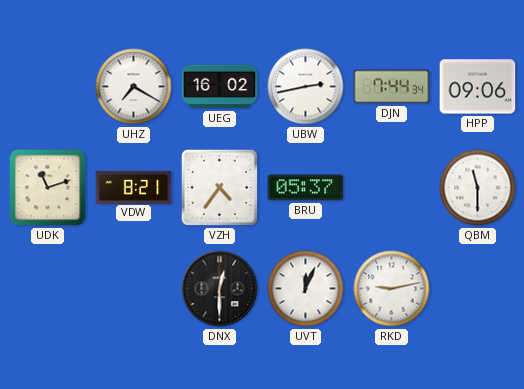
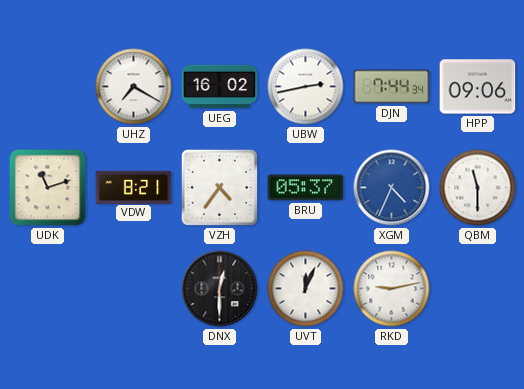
XGM: none -> 4:34
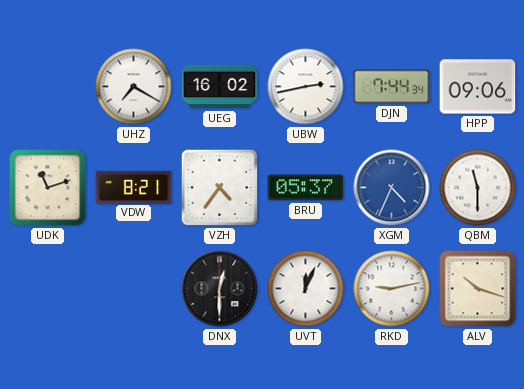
ALV: none -> 10:18
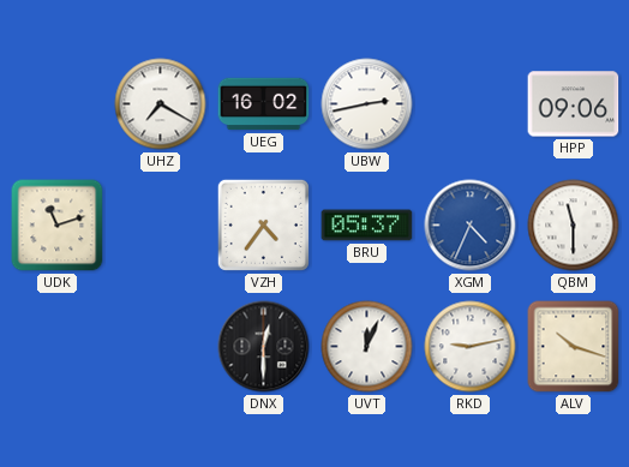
DJN: 7:44 -> none
VDW: 8:21 -> none
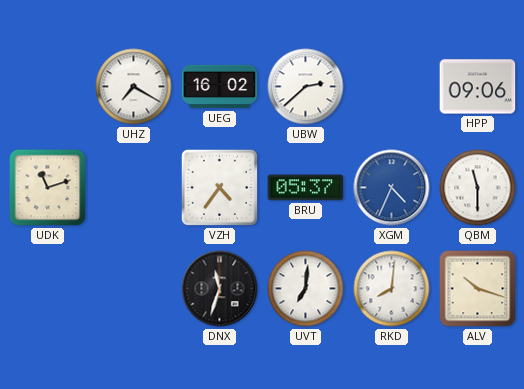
UBW: 2:43 -> 2:38
DNX: 12:30 -> 11:33
UVT: 12:04 -> 7:01
RKD: 9:13 -> 8:01
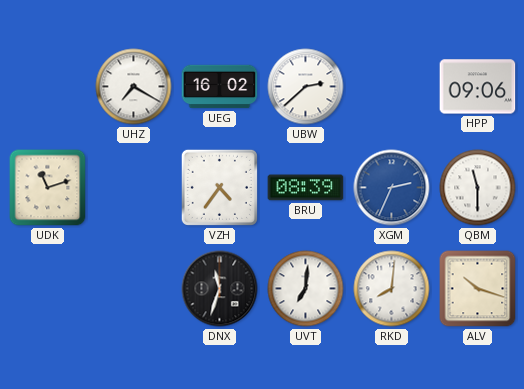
BRU: 05:37 -> 08:39
XGM: 4:34 -> 2:34
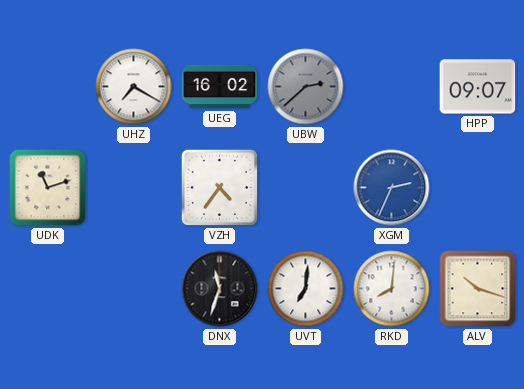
UBW dial: white -> grey
HPP: 09:06 -> 09:07
BRU: 08:39 -> none
QBM: 11:30 -> none
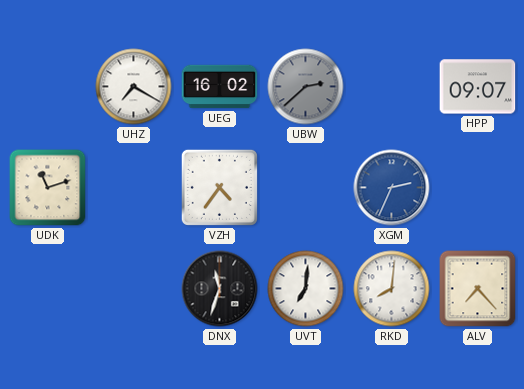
ALV: 10:18 -> 7:23
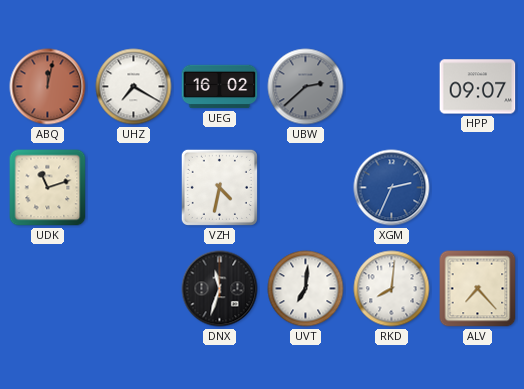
ABQ: none -> 12:02
VZH: 4:36 -> 4:32
